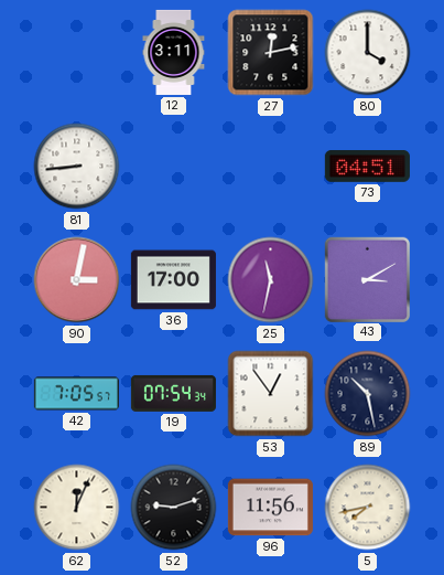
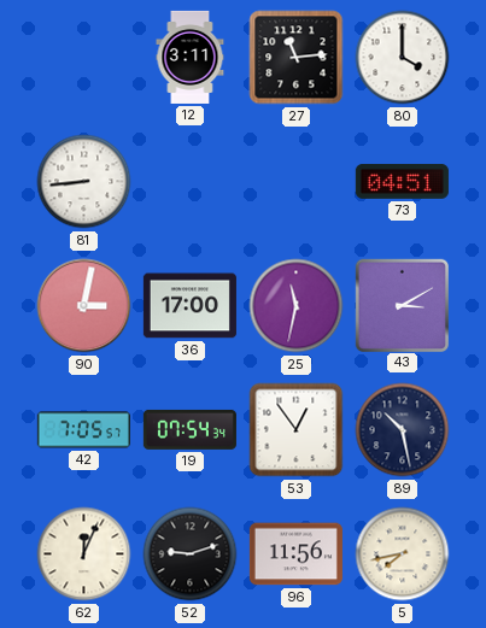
27: 12:13 -> 11:14
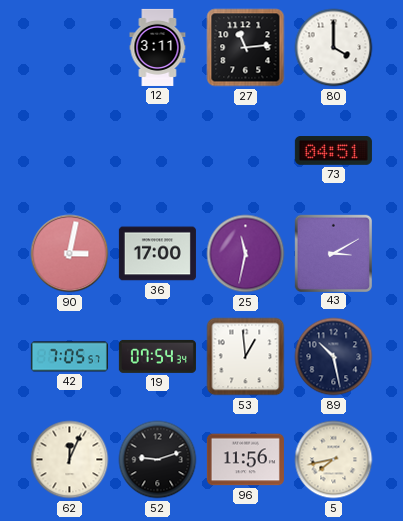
81: 8:44 -> none
53: 12:54 -> 12:59
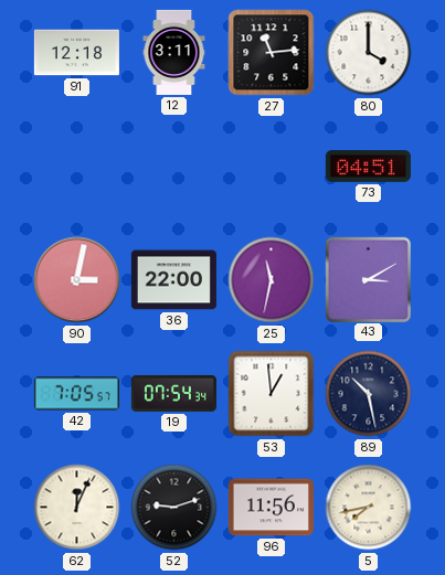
91: none -> 12:18
36: 17:00 -> 22:00
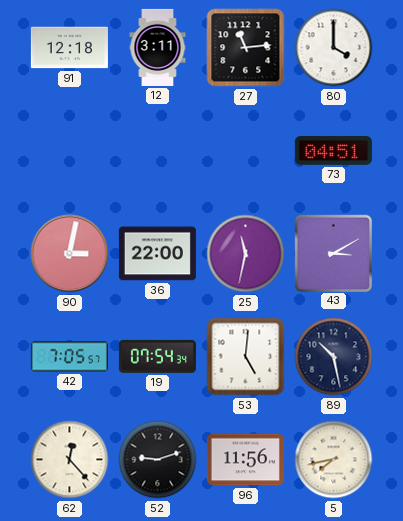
53: 12:59 -> 5:01
62: 12:04 -> 12:23
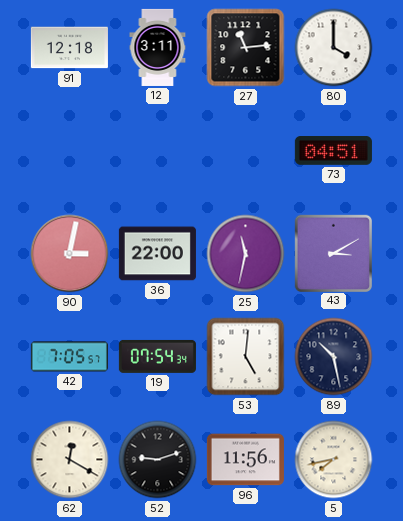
62: 12:23 -> 12:20
